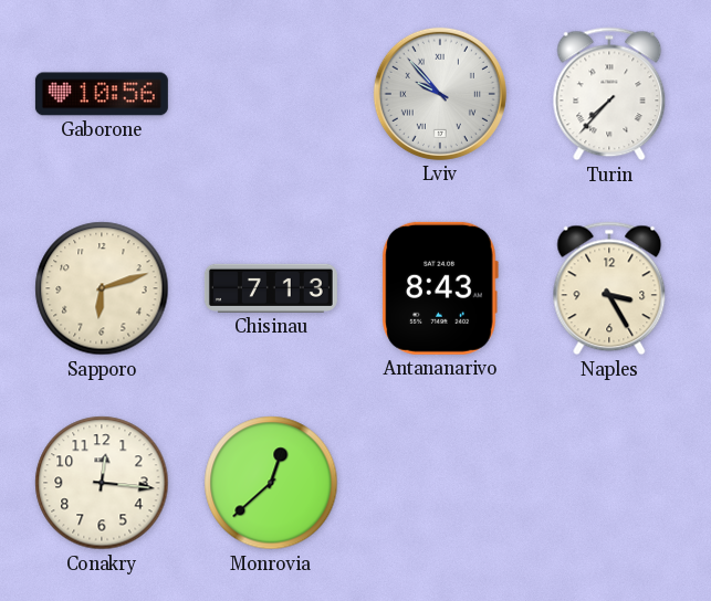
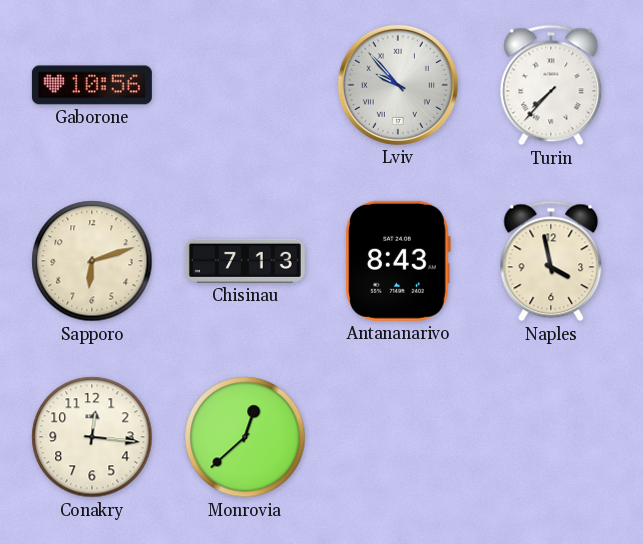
Naples: 3:25 -> 3:58
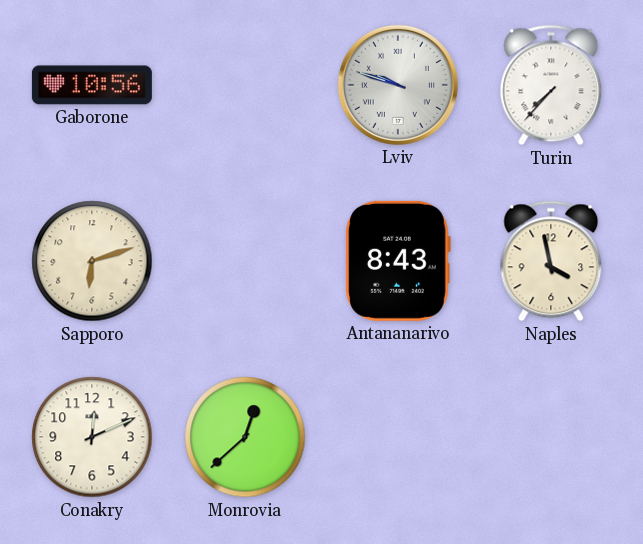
Lviv: 9:53 -> 9:48
Chisinau: 7:13 -> none
Conakry: 12:16 -> 12:11
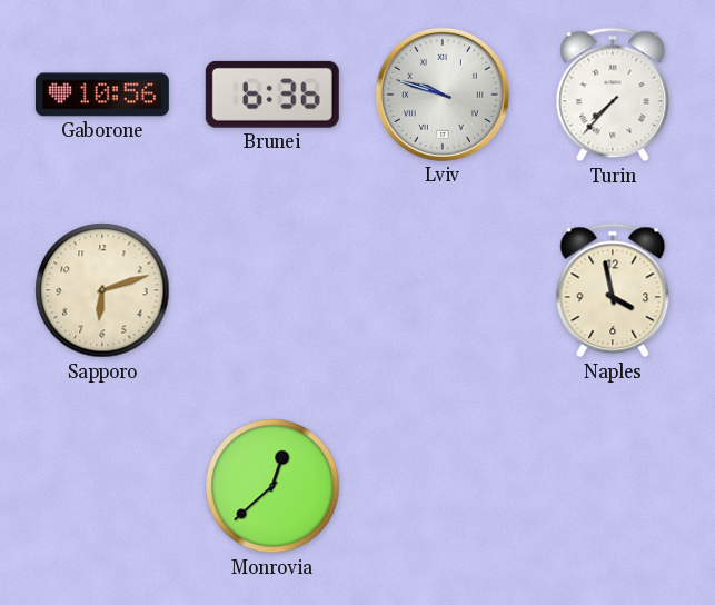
Brunei: none -> 6:36
Antananarivo: 8:43 -> none
Conakry: 12:11 -> none
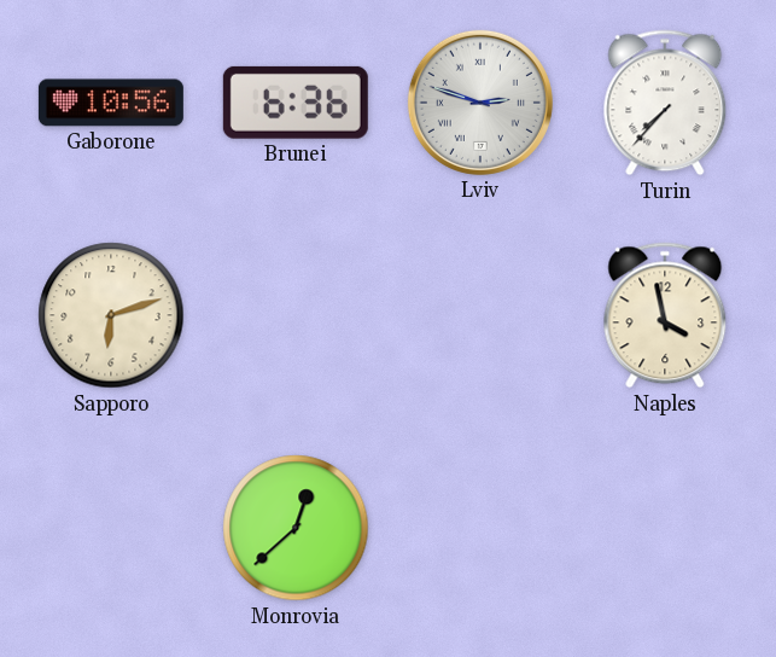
Lviv: 9:48 -> 2:48
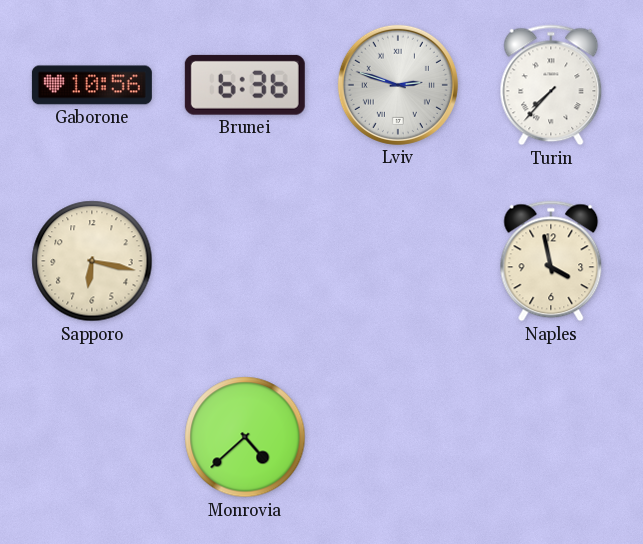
Sapporo: 6:12 -> 6:17
Monrovia: 12:38 -> 4:38
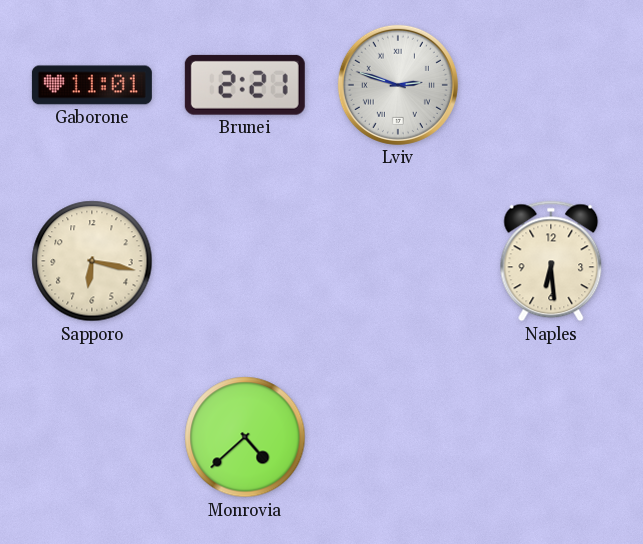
Gaborone: 10:56 -> 11:01
Brunei: 6:36 -> 2:21
Turin: 7:37 -> none
Naples: 3:58 -> 6:29
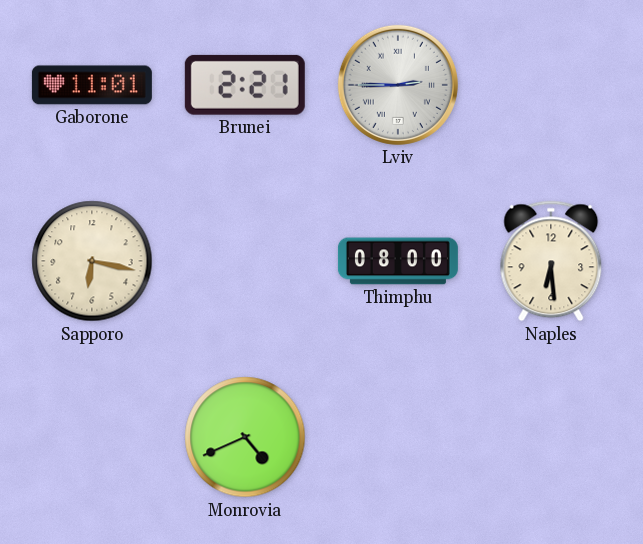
Lviv: 2:48 -> 2:45
Thimphu: none -> 08:00
Monrovia: 4:38 -> 4:41
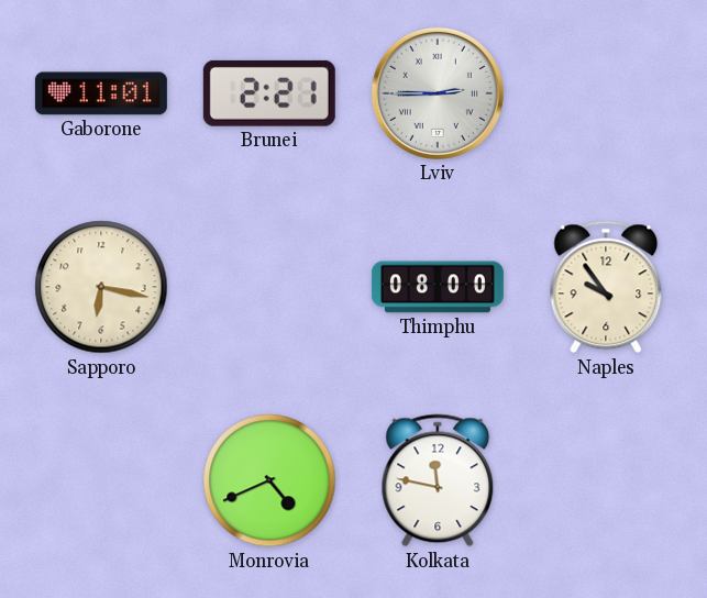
Naples: 6:29 -> 9:54
Kolkata: none -> 11:47
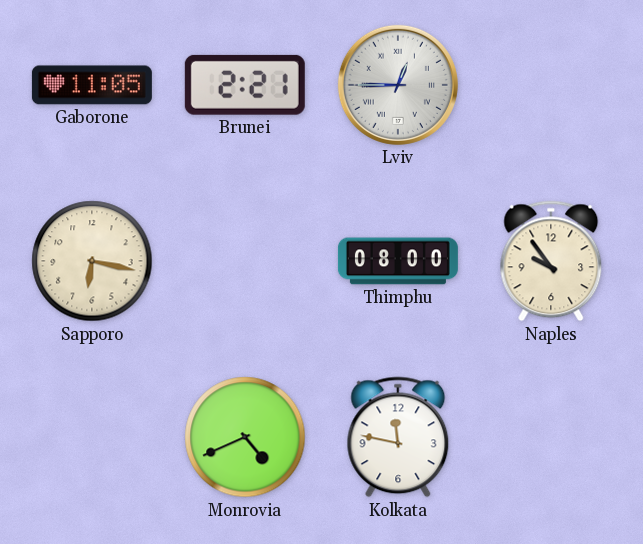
Gaborone: 11:01 -> 11:05
Lviv: 2:45 -> 12:45
